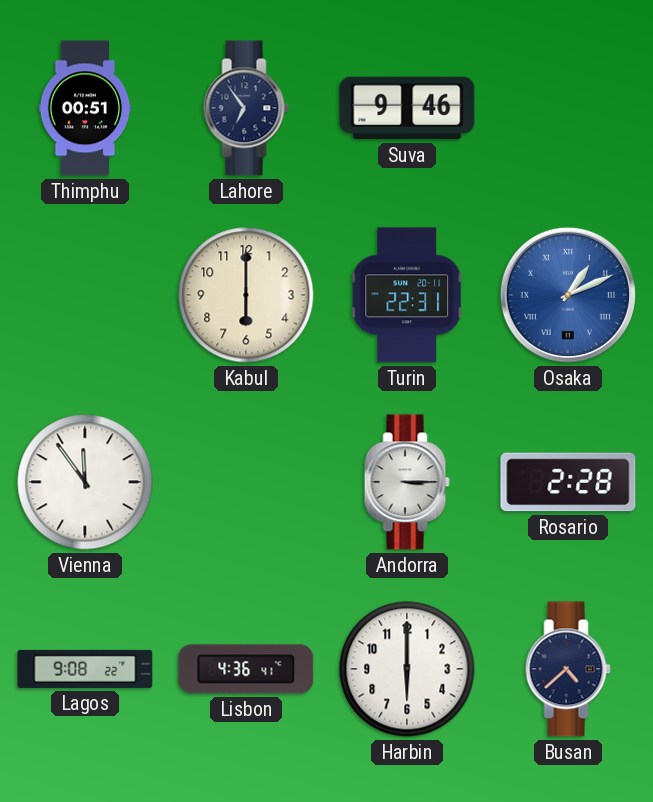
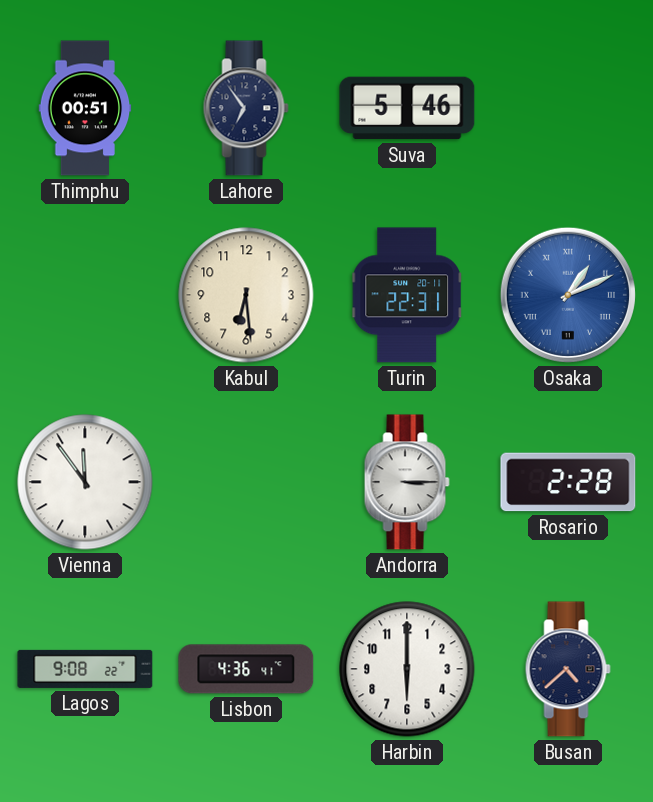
Suva: 9:46 -> 5:46
Kabul: 6:00 -> 6:29
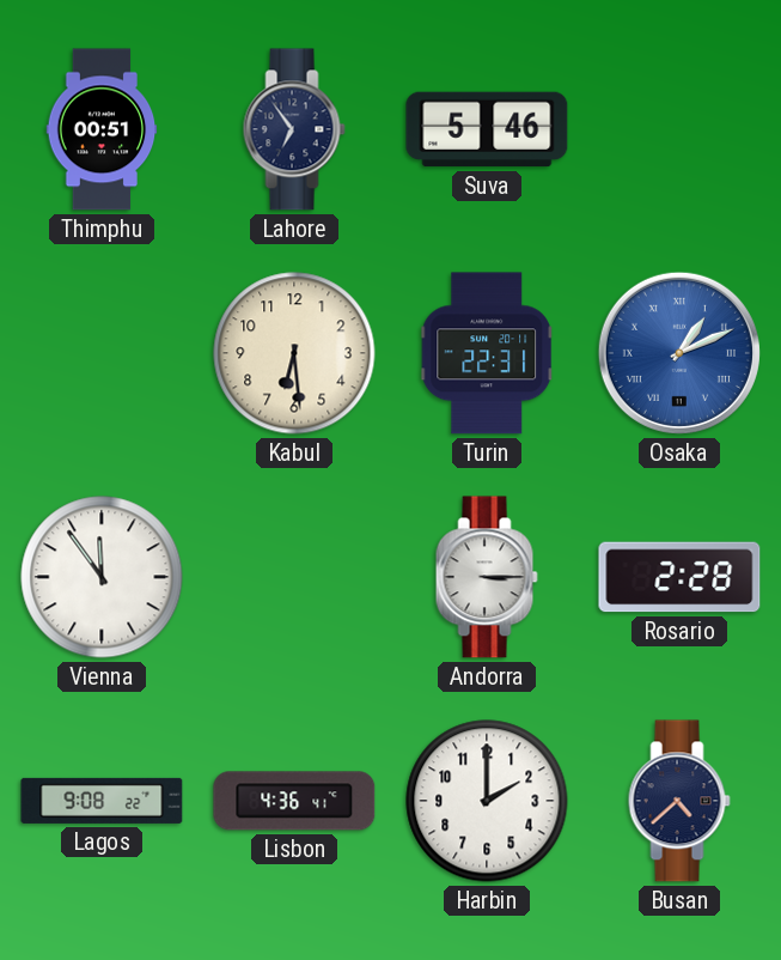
Harbin: 6:00 -> 2:00
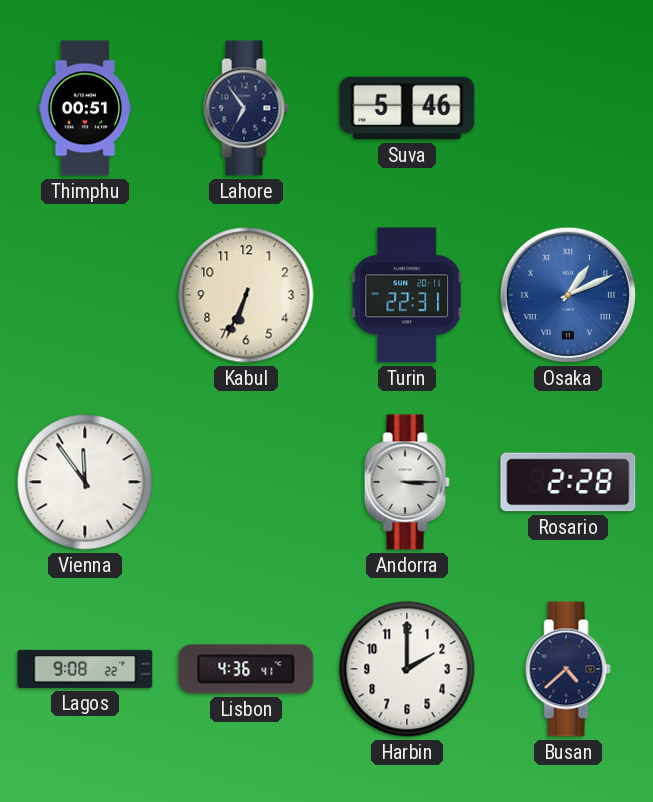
Kabul: 6:29 -> 6:34
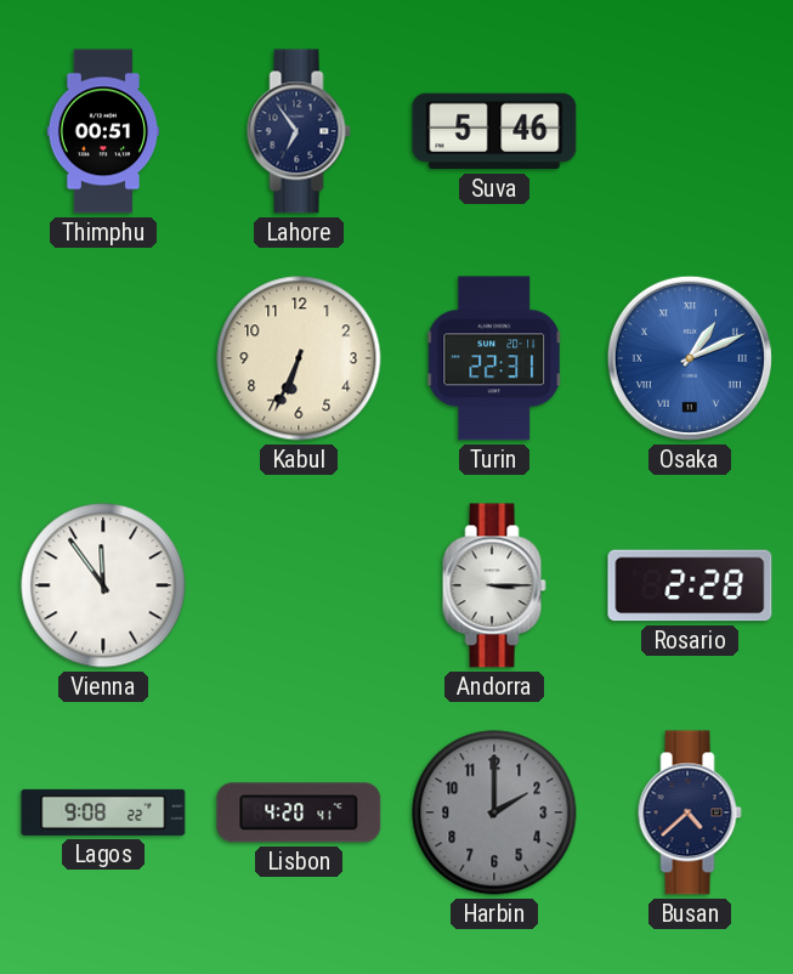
Lisbon: 4:36 -> 4:20
Harbin dial: white -> grey
